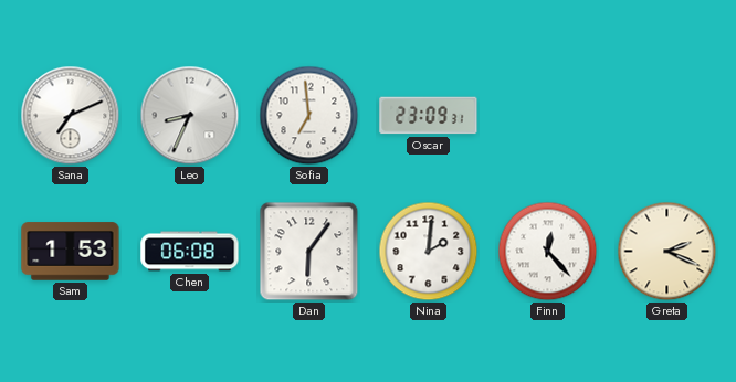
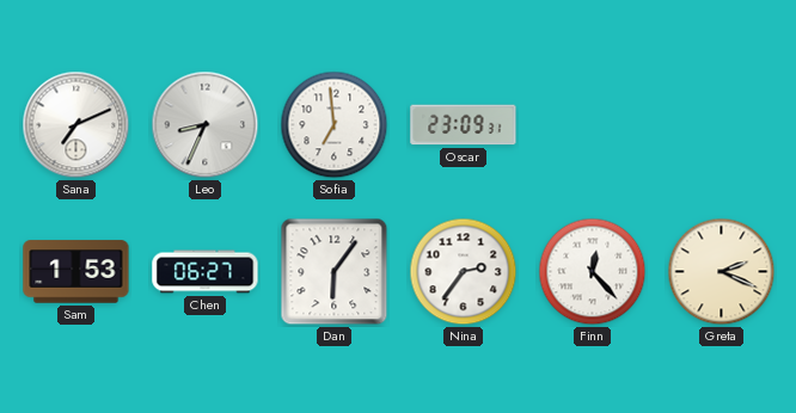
Chen: 06:08 -> 06:27
Nina: 2:01 -> 2:36
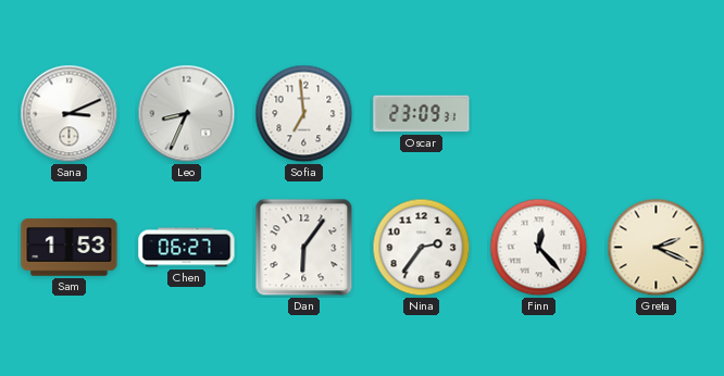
Sana: 7:11 -> 3:11
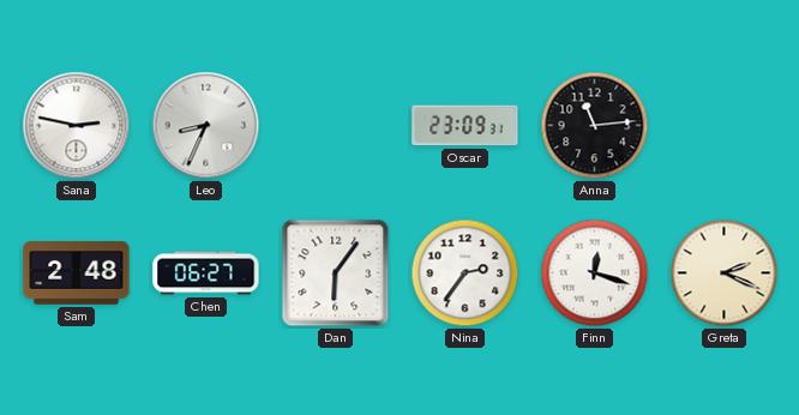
Sana: 3:11 -> 2:47
Sofia: 6:59 -> none
Anna: none -> 11:14
Sam: 1:53 -> 2:48
Finn: 12:23 -> 12:18
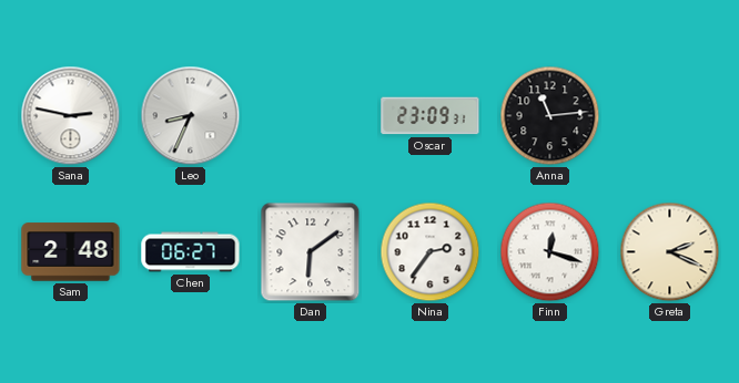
Dan: 6:06 -> 6:09
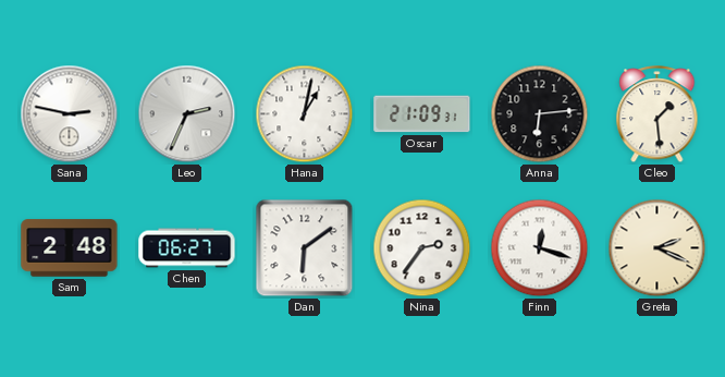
Leo: 8:34 -> 2:34
Hana: none -> 1:02
Oscar: 23:09 -> 21:09
Anna: 11:14 -> 6:14
Cleo: none -> 1:29
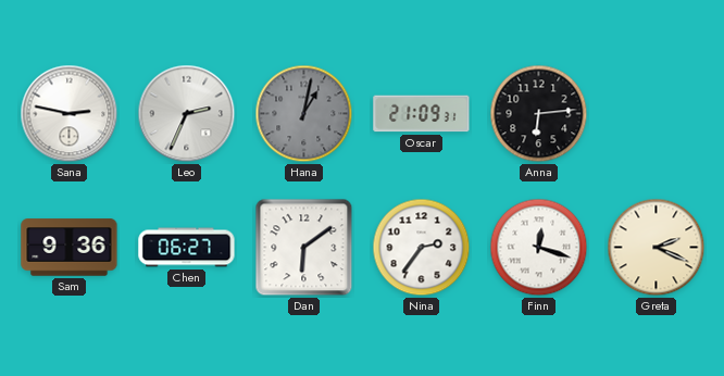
Hana dial: white -> grey
Cleo: 1:29 -> none
Sam: 2:48 -> 9:36
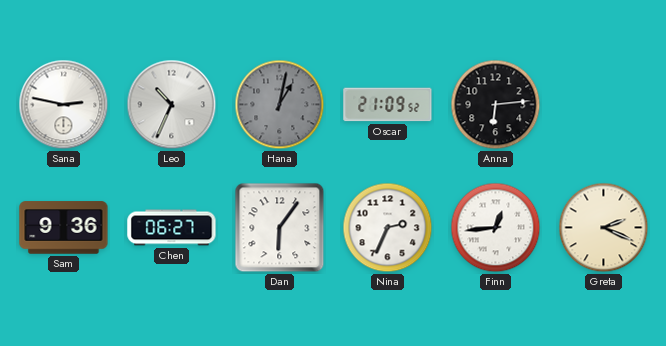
Leo: 2:34 -> 10:34
Oscar: 21:09:31 -> 21:09:52
Dan: 6:09 -> 6:06
Nina: 2:36 -> 2:34
Finn: 12:18 -> 12:44
